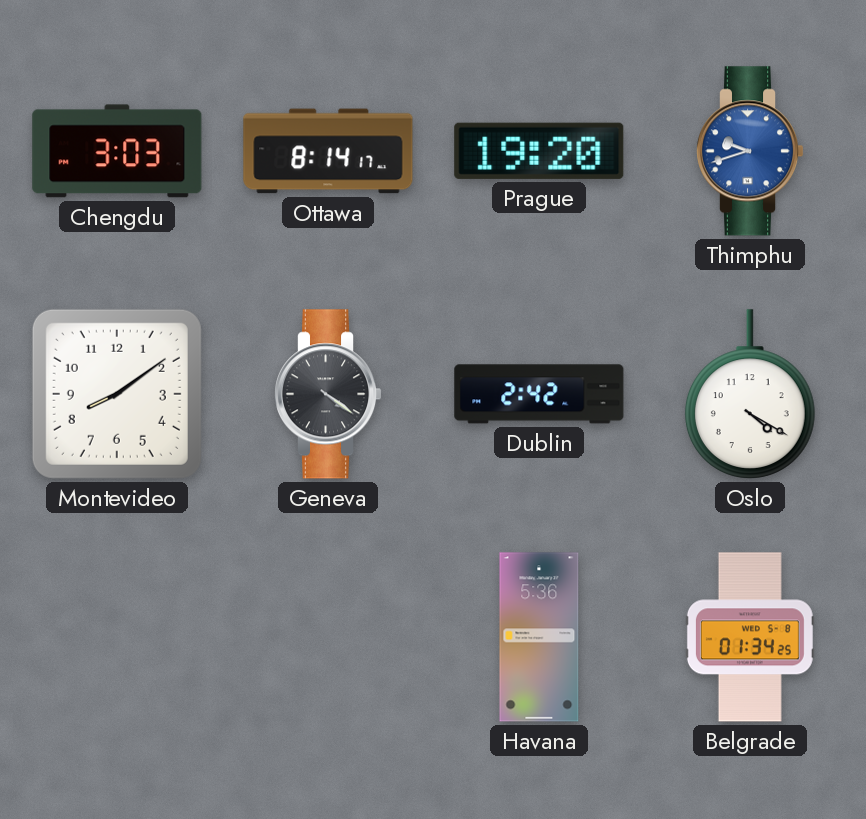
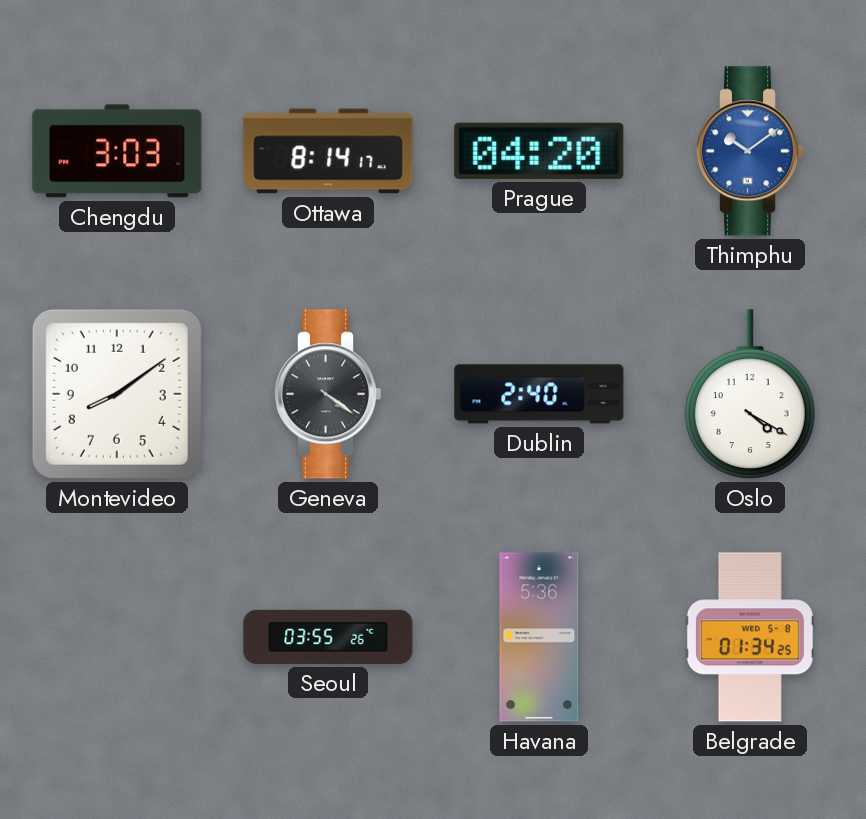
Prague: 19:20 -> 04:20
Thimphu: 9:42 -> 10:09
Dublin: 2:42 -> 2:40
Seoul: none -> 03:55
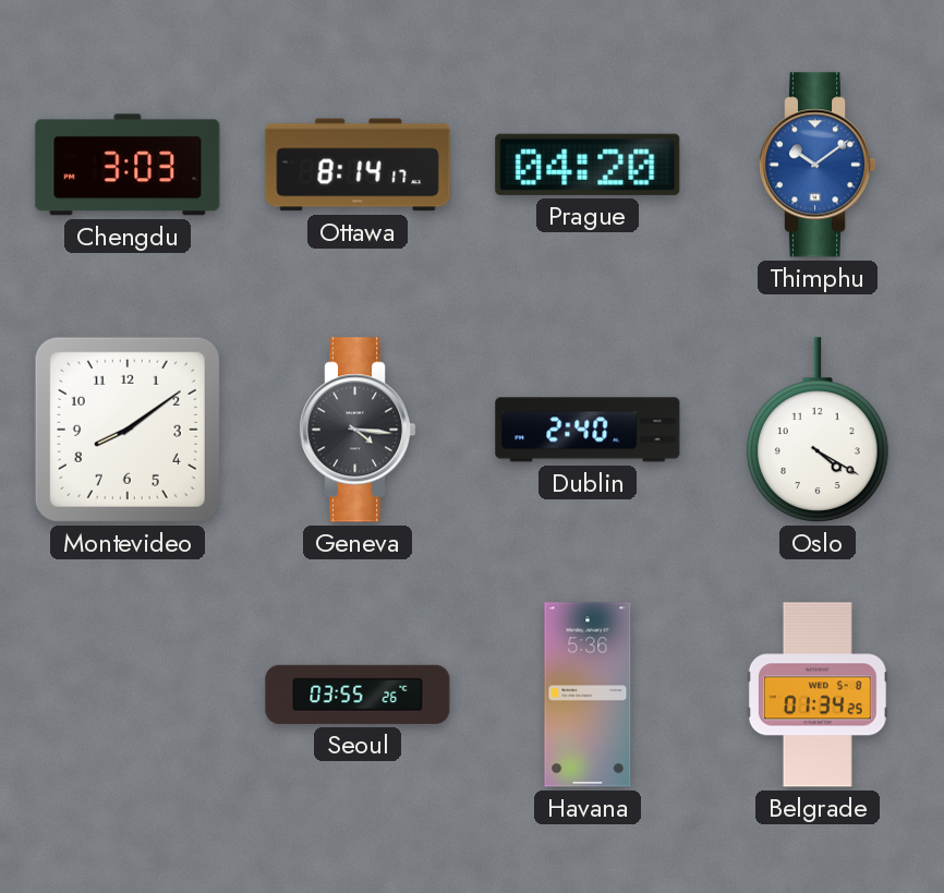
Geneva: 4:21 -> 4:16
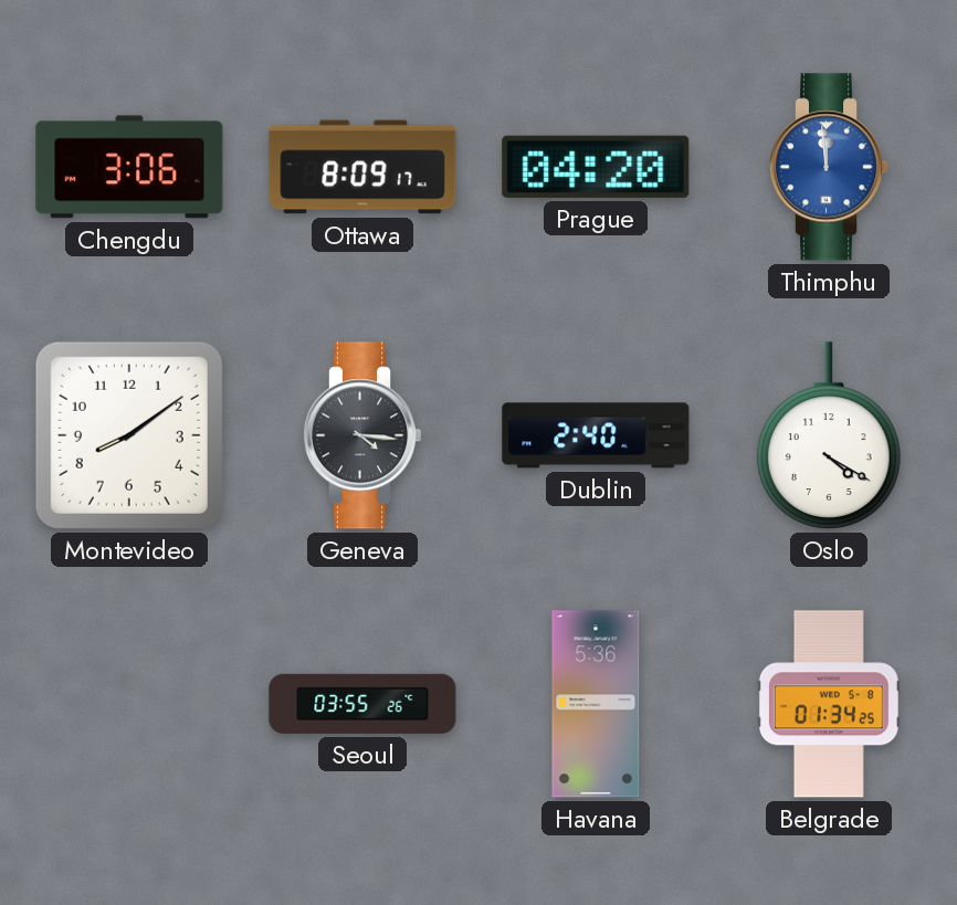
Chengdu: 3:03 -> 3:06
Ottawa: 8:14 -> 8:09
Thimphu: 10:09 -> 11:59
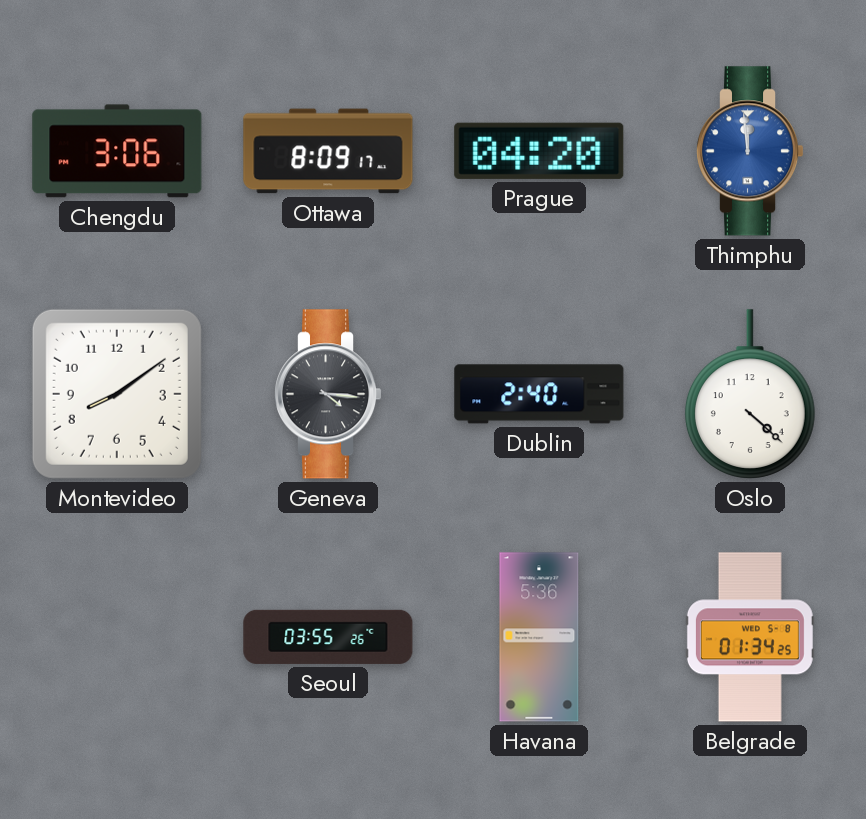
Oslo: 4:20 -> 4:22
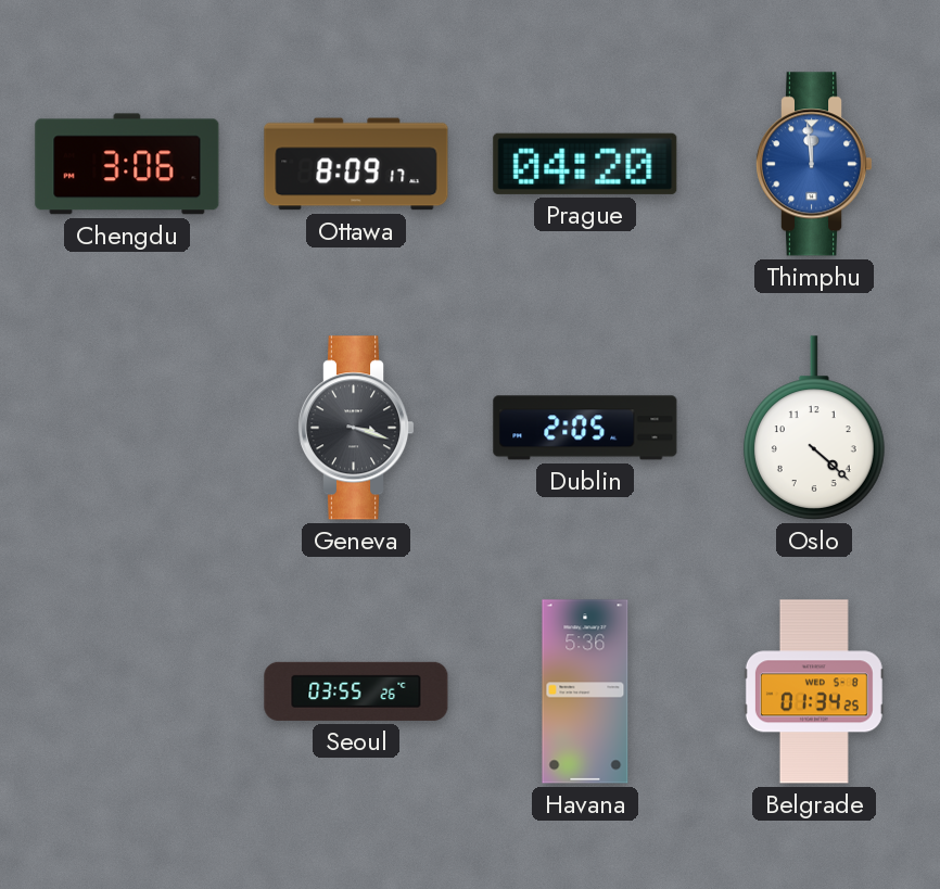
Montevideo: 8:09 -> none
Geneva: 4:16 -> 3:18
Dublin: 2:40 -> 2:05
